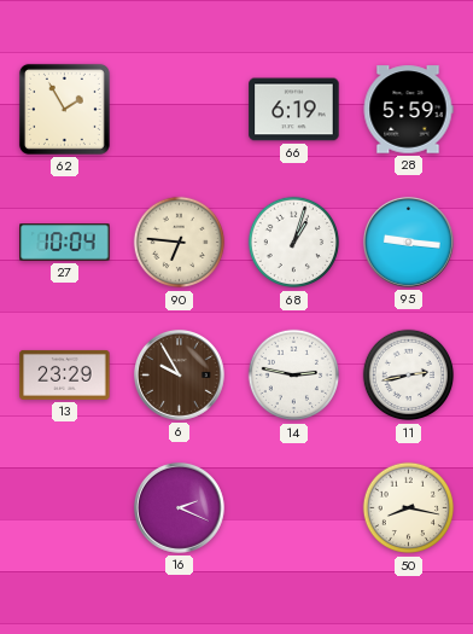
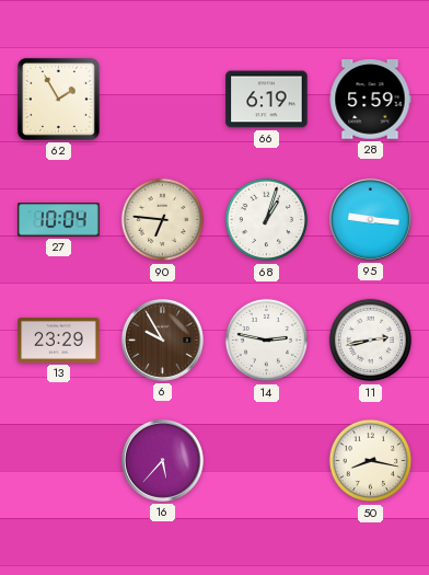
16: 2:19 -> 5:37
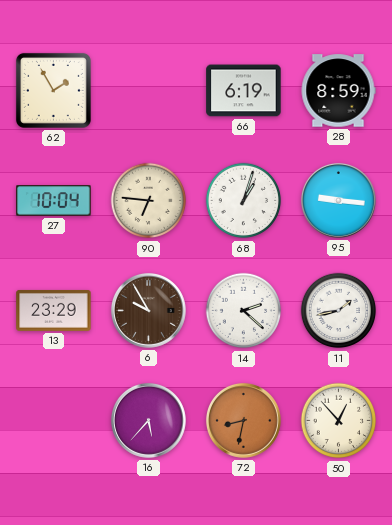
28: 5:59 -> 8:59
14: 2:47 -> 2:22
11: 2:43 -> 1:43
72: none -> 8:32
50: 8:17 -> 12:53
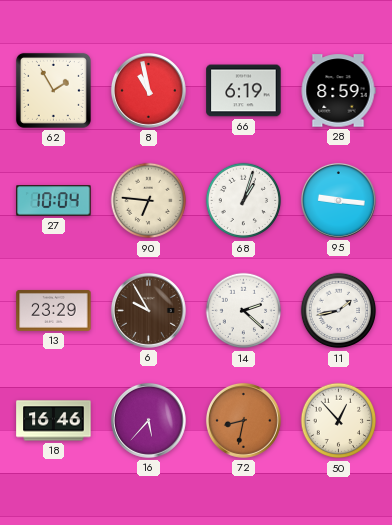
8: none -> 10:58
18: none -> 16:46
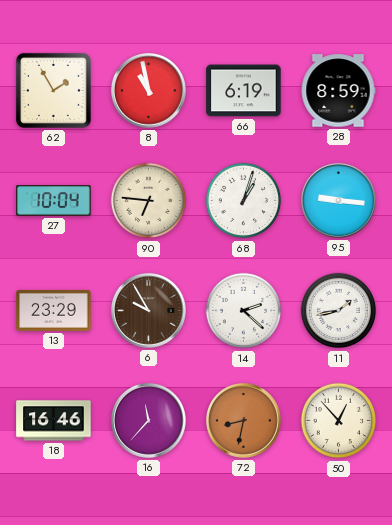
16: 5:37 -> 11:37
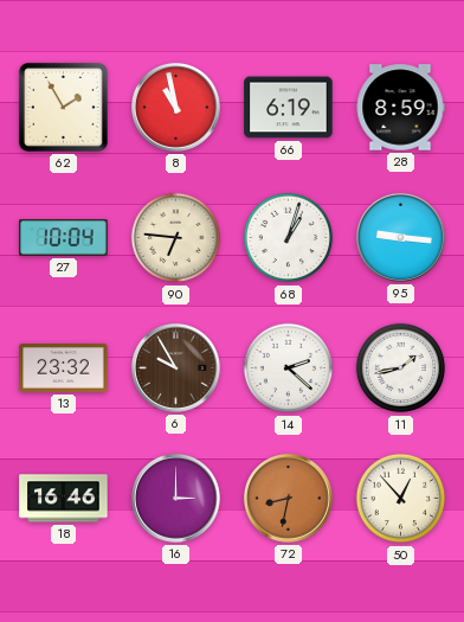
13: 23:29 -> 23:32
16: 11:37 -> 3:00
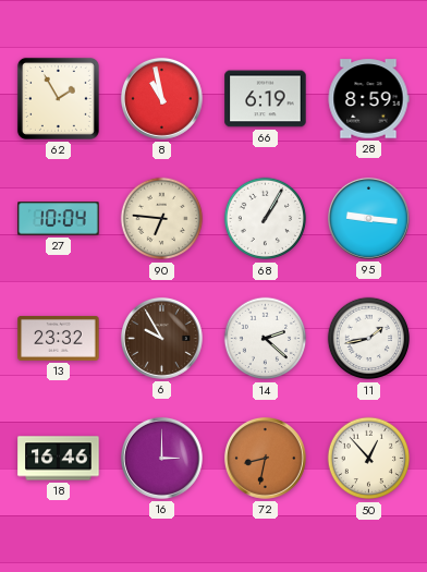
68: 1:03 -> 1:05
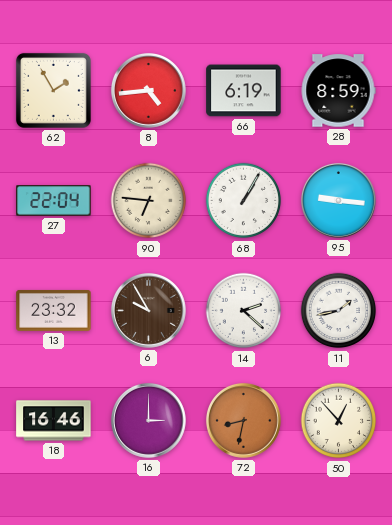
8: 10:58 -> 4:44
27: 10:04 -> 22:04
